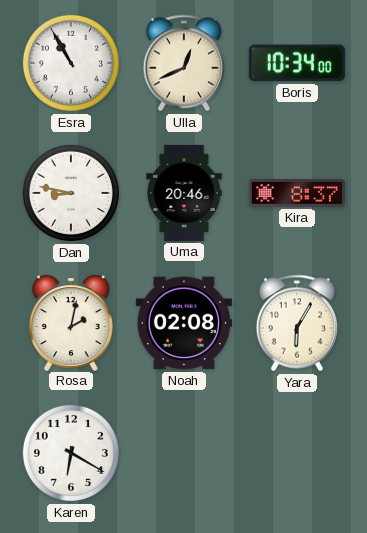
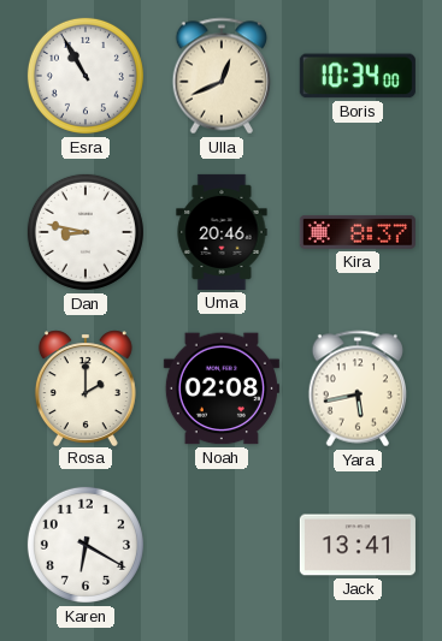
Rosa: 2:02 -> 2:00
Yara: 6:05 -> 5:43
Jack: none -> 13:41
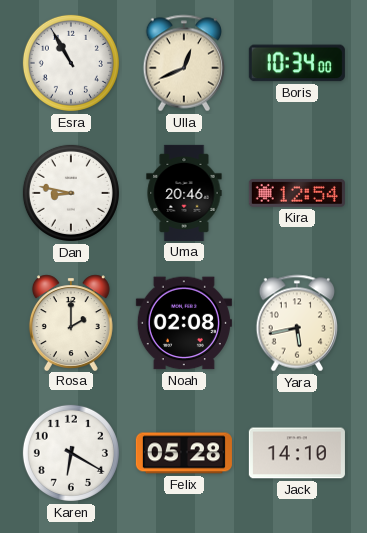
Kira: 8:37 -> 12:54
Felix: none -> 05:28
Jack: 13:41 -> 14:10
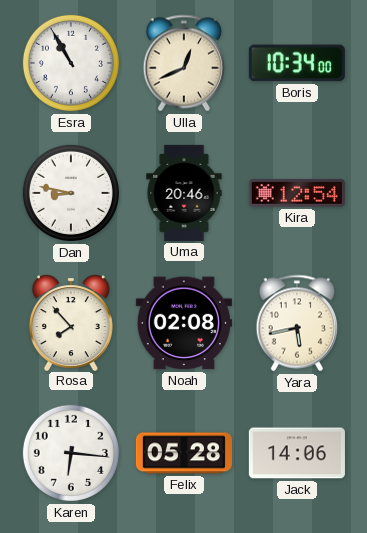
Rosa: 2:00 -> 7:53
Karen: 6:20 -> 6:16
Jack: 14:10 -> 14:06
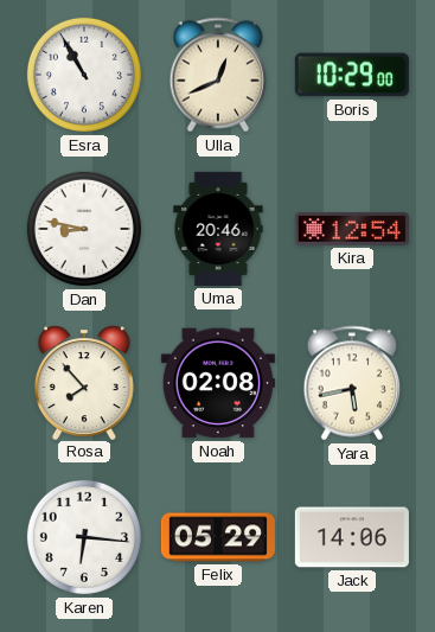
Boris: 10:34 -> 10:29
Felix: 05:28 -> 05:29
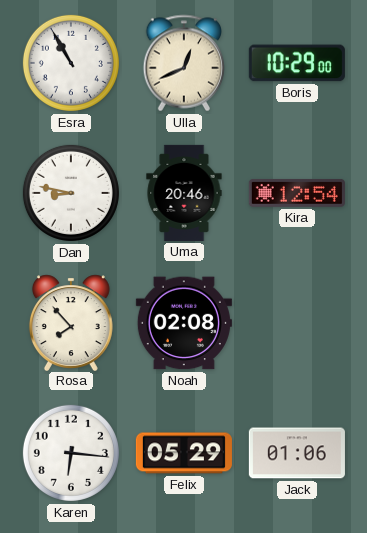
Yara: 5:43 -> none
Jack: 14:06 -> 01:06
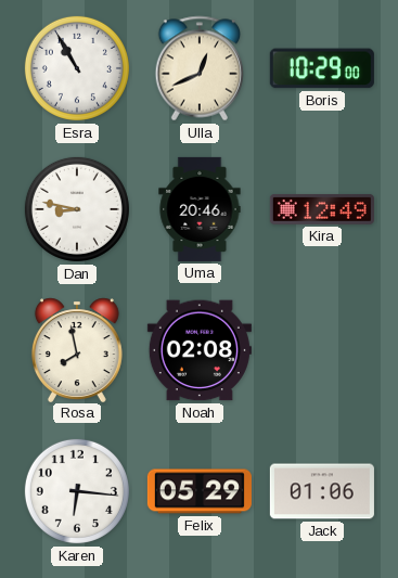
Kira: 12:54 -> 12:49
Rosa: 7:53 -> 7:58
